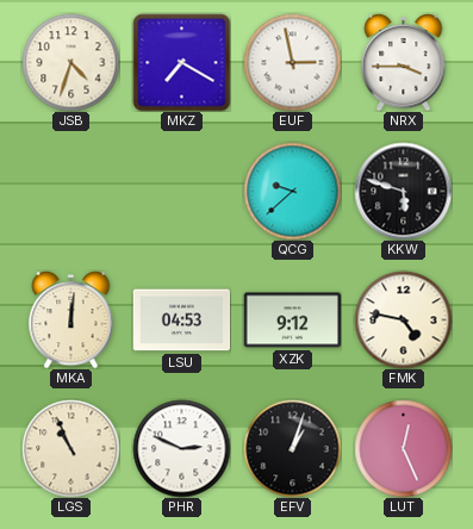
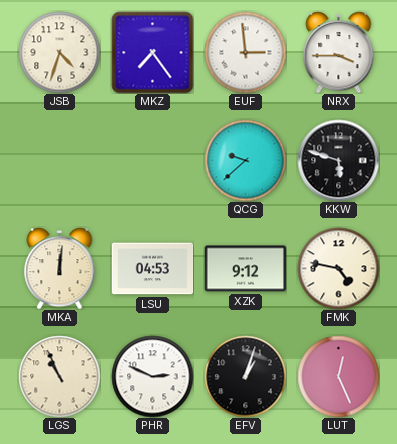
MKZ: 7:20 -> 7:24
EUF: 2:58 -> 2:59
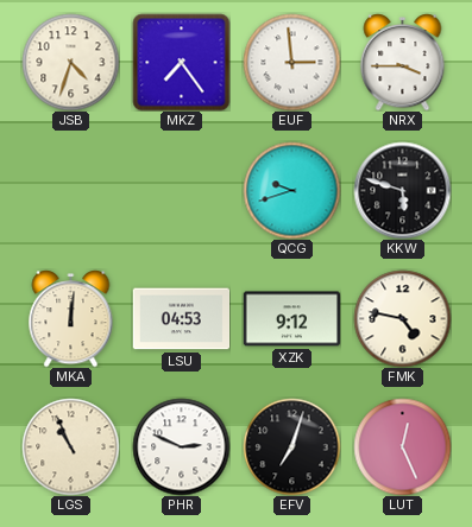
QCG: 9:38 -> 9:42
EFV: 1:03 -> 7:03
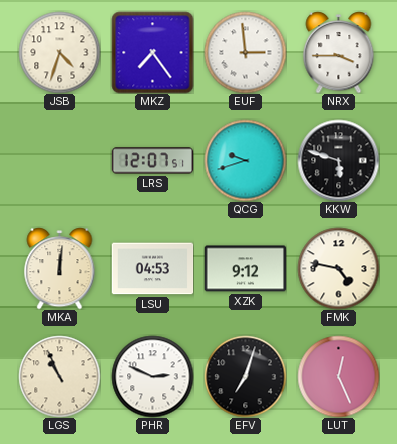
LRS: none -> 12:07
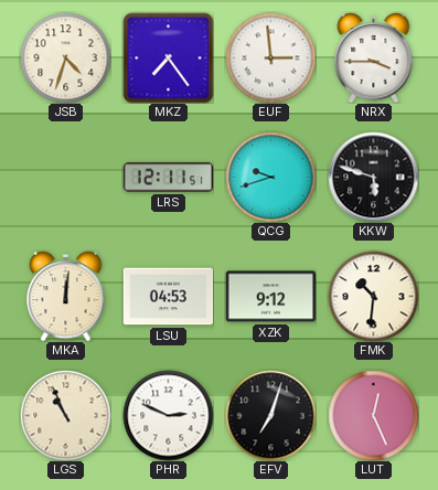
LRS: 12:07 -> 12:11
FMK: 4:47 -> 10:31
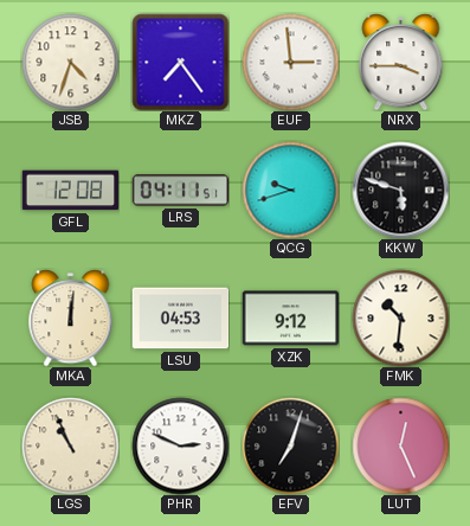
GFL: none -> 12:08
LRS: 12:11 -> 04:11
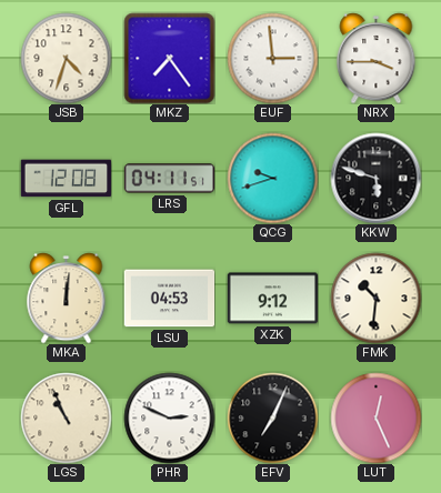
EFV: 7:03 -> 7:04
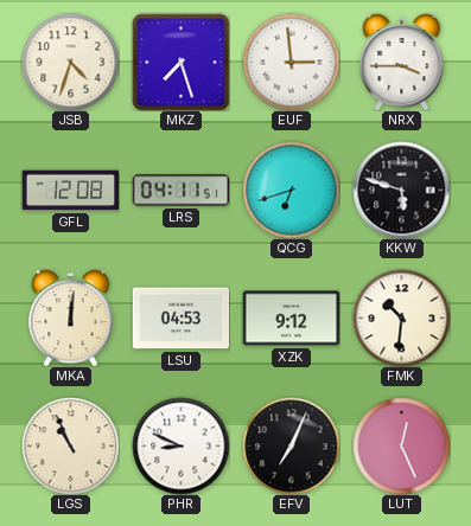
MKZ: 7:24 -> 7:27
QCG: 9:42 -> 6:42
PHR: 2:49 -> 8:49
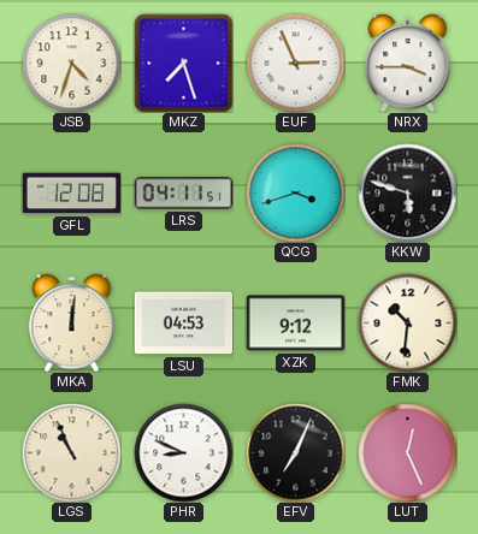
EUF: 2:59 -> 2:56
QCG: 6:42 -> 3:42
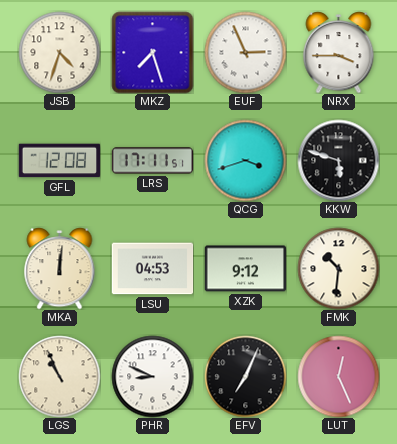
LRS: 04:11 -> 17:11
